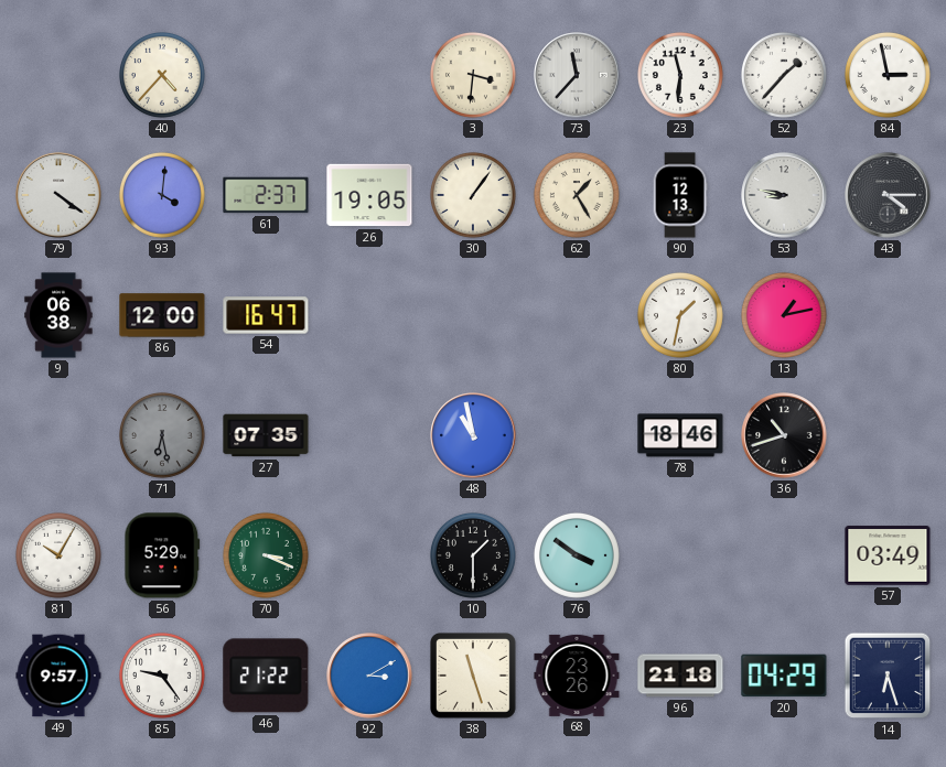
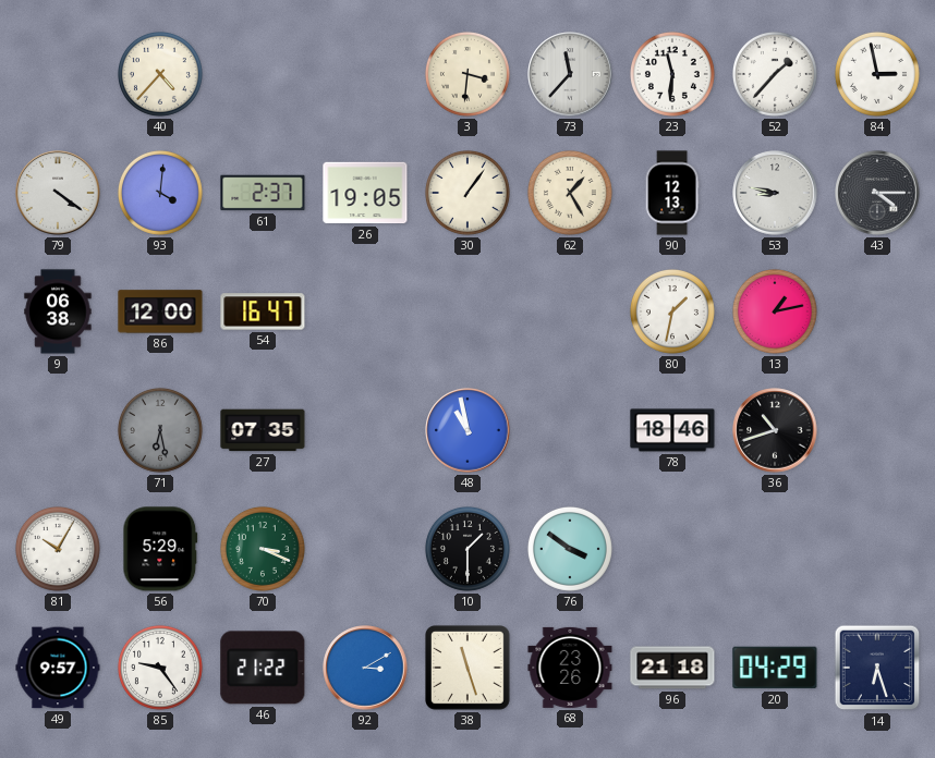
57: 03:49 -> none
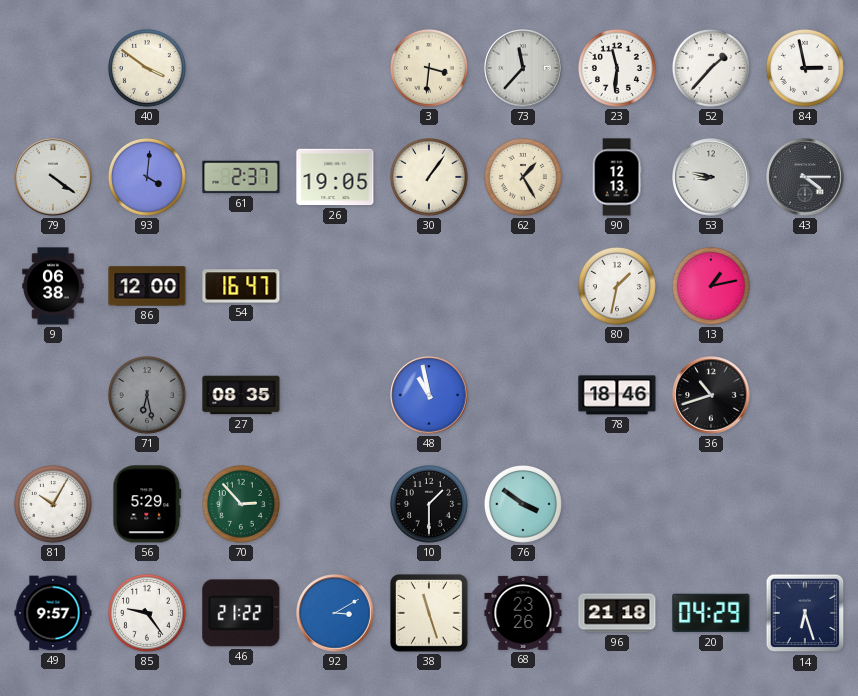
40: 4:37 -> 3:51
27: 07:35 -> 08:35
70: 3:19 -> 2:53
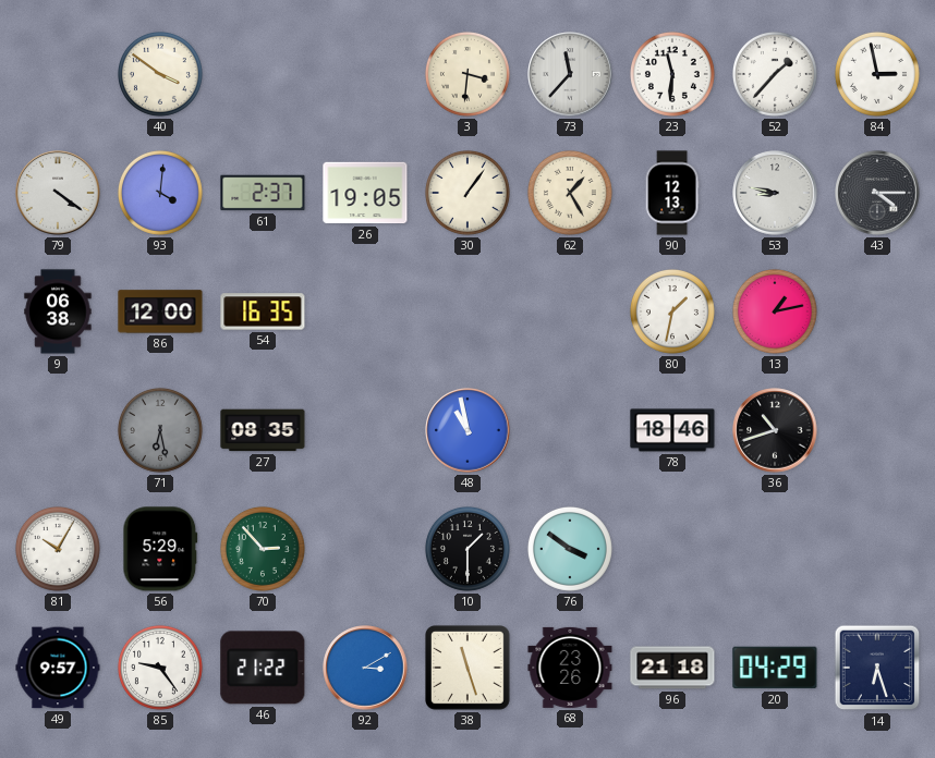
54: 16:47 -> 16:35
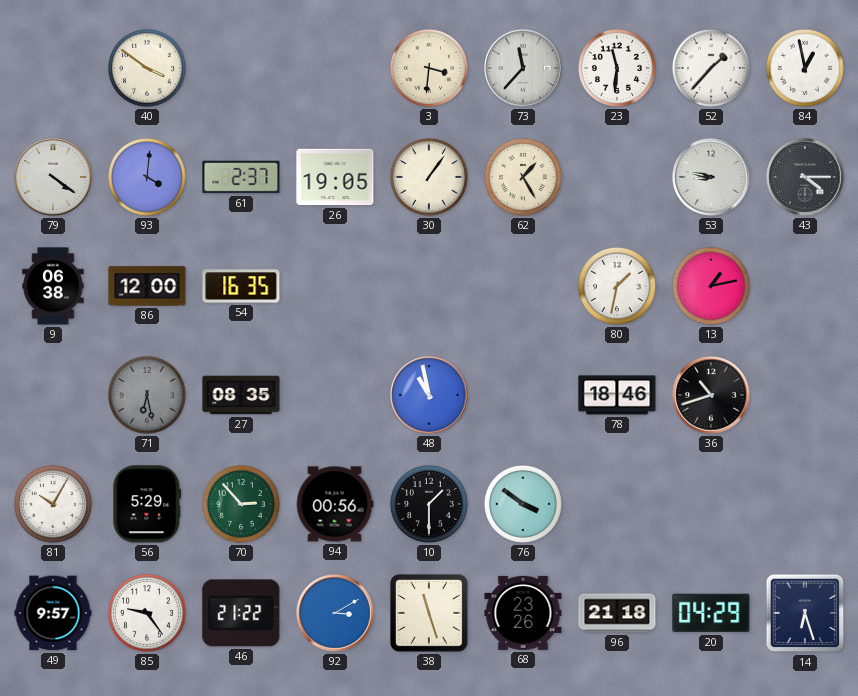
84: 2:58 -> 12:58
90: 12:13 -> none
94: none -> 00:56
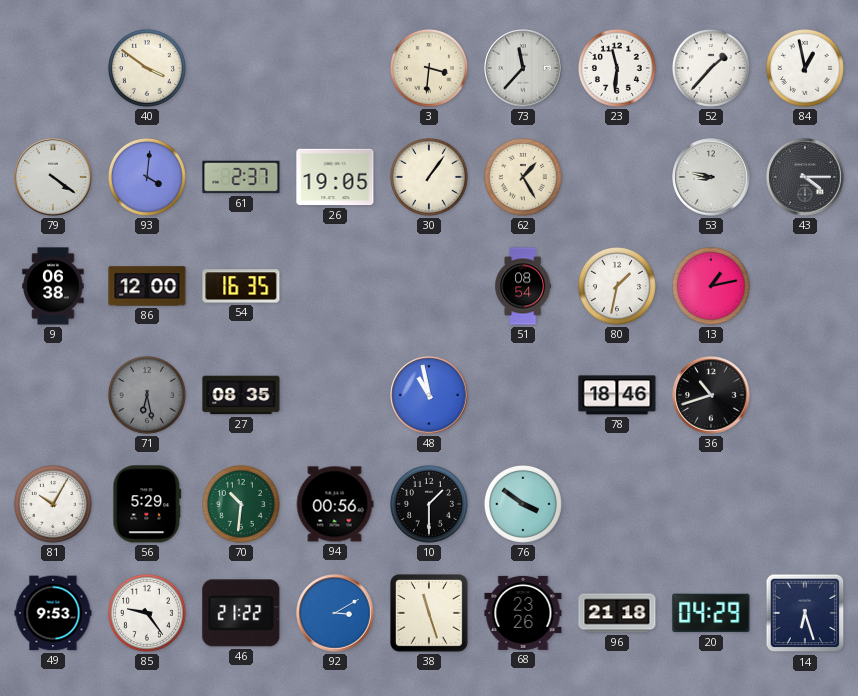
51: none -> 08:54
70: 2:53 -> 10:31
49: 9:57 -> 9:53
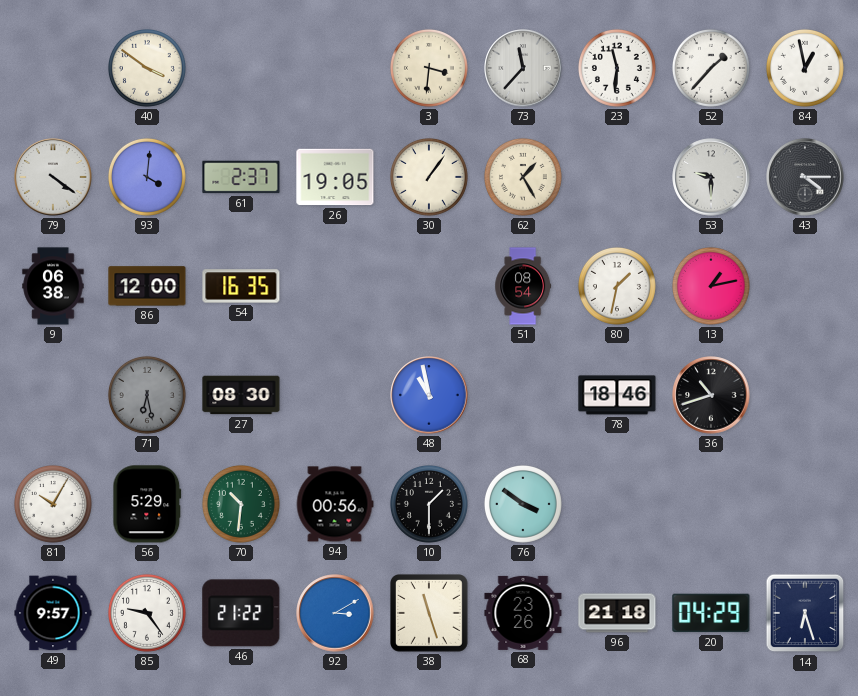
53: 8:47 -> 9:30
27: 08:35 -> 08:30
49: 9:53 -> 9:57
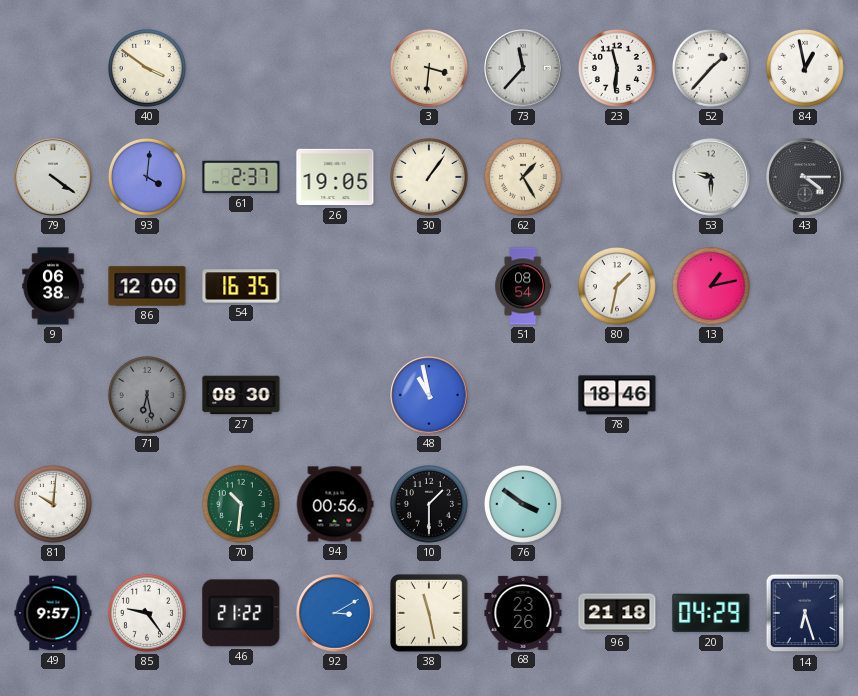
36: 10:42 -> none
81: 10:05 -> 10:01
56: 5:29 -> none
38: 11:27 -> 11:28
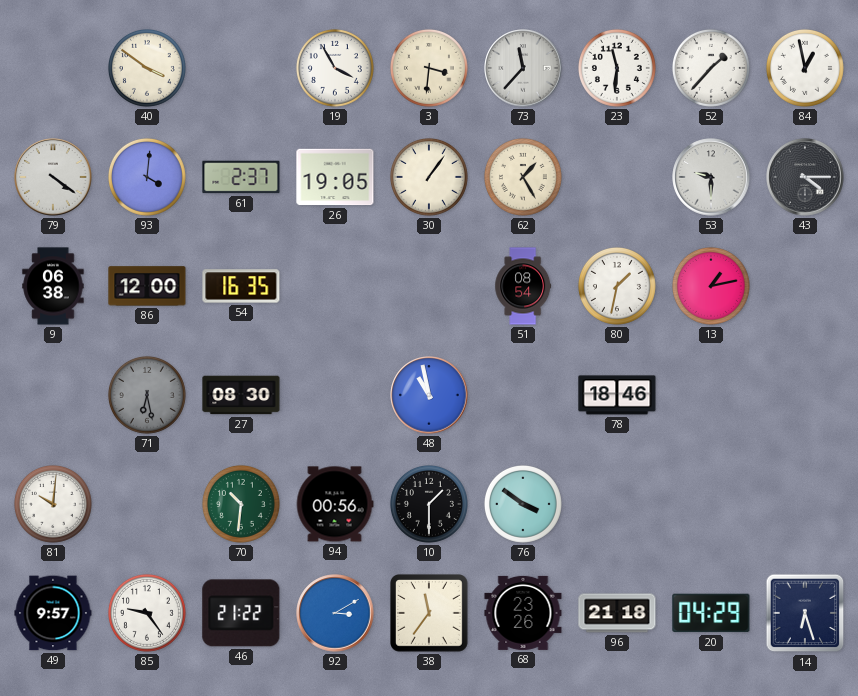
19: none -> 3:55
38: 11:28 -> 11:36
